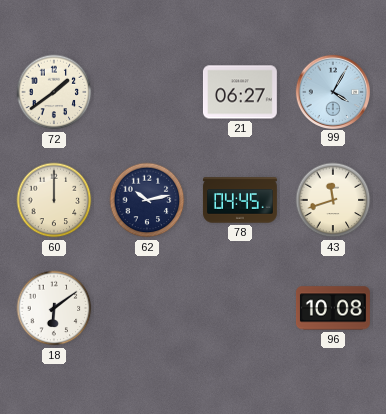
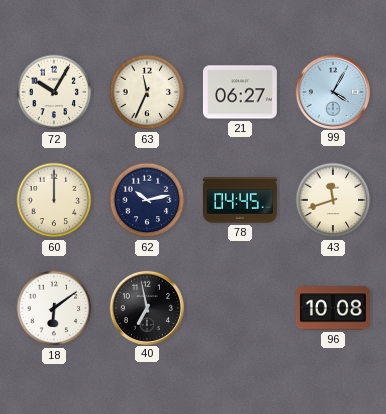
72: 1:39 -> 10:05
63: none -> 11:34
40: none -> 6:58
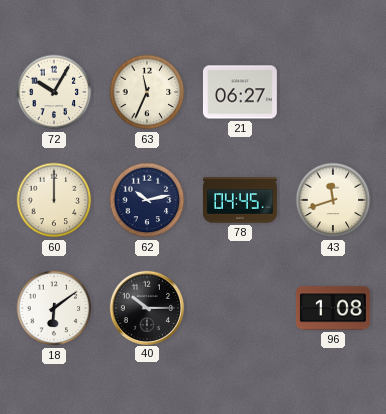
99: 4:05 -> none
40: 6:58 -> 10:15
96: 10:08 -> 1:08
